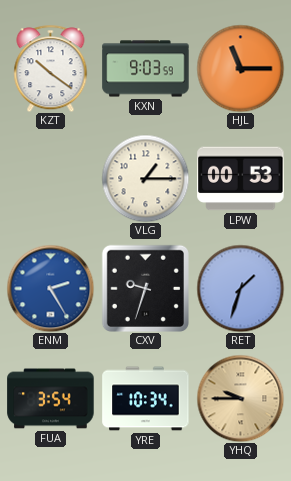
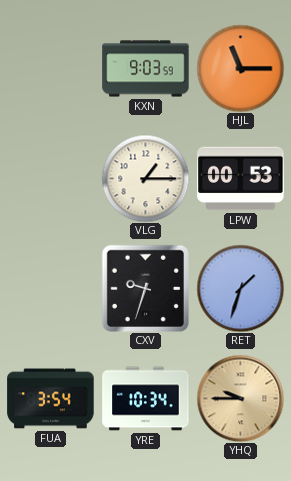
KZT: 10:21 -> none
ENM: 2:25 -> none
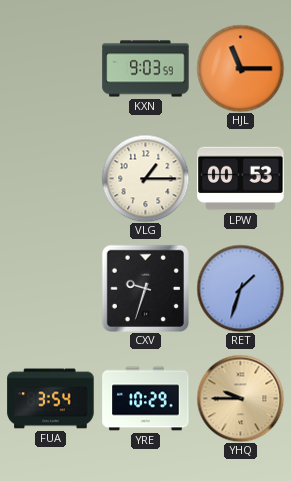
YRE: 10:34 -> 10:29
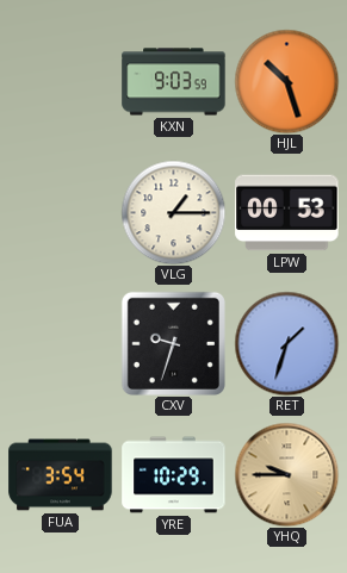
HJL: 11:15 -> 10:27
